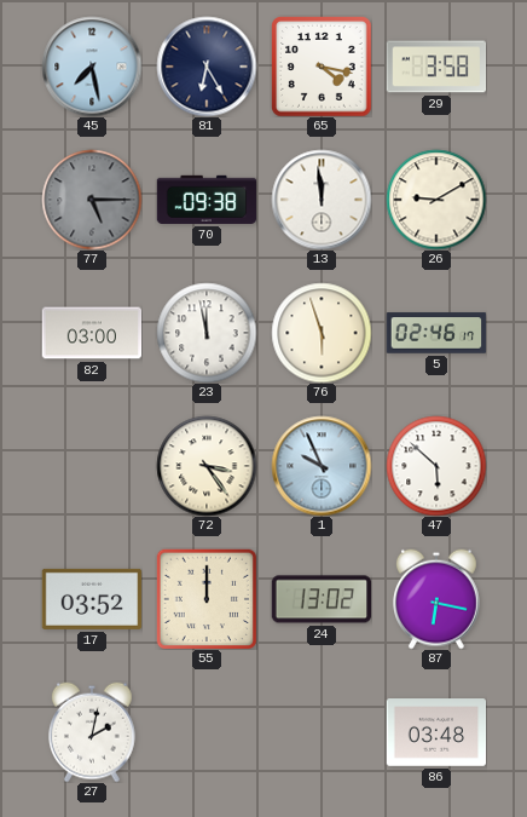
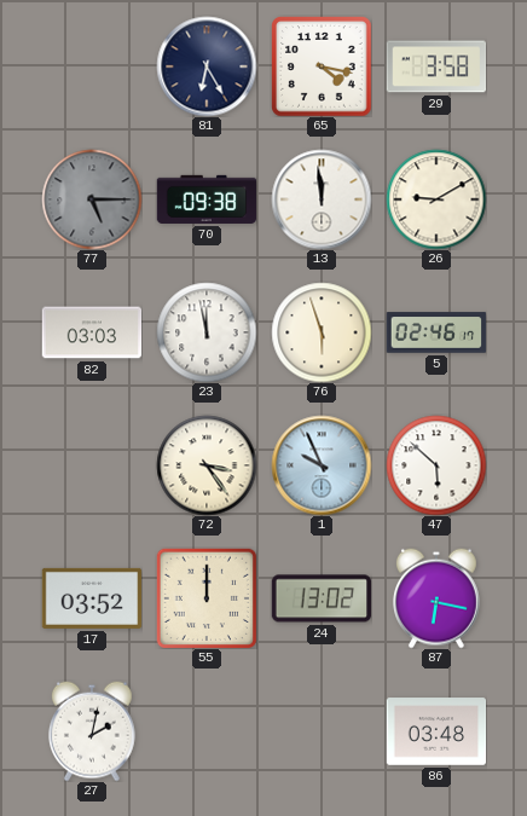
45: 7:28 -> none
82: 03:00 -> 03:03
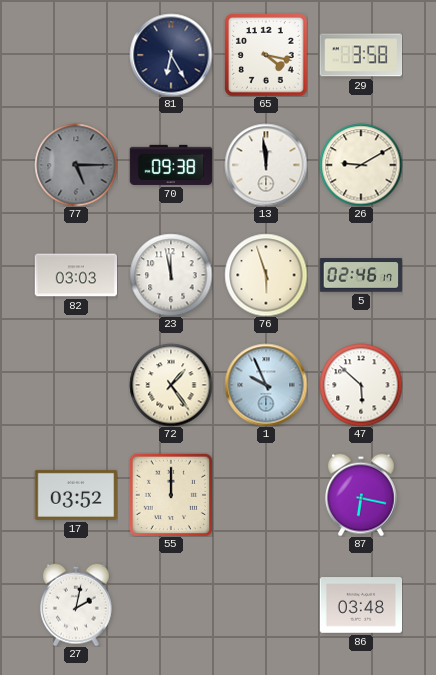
72: 3:24 -> 1:24
24: 13:02 -> none
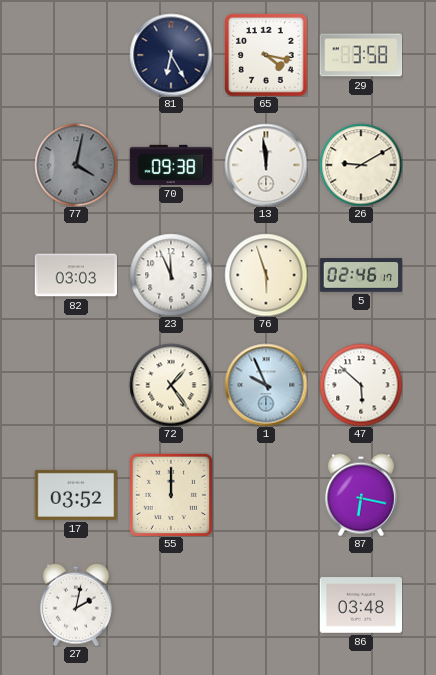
77: 5:15 -> 4:02
23: 11:58 -> 11:56
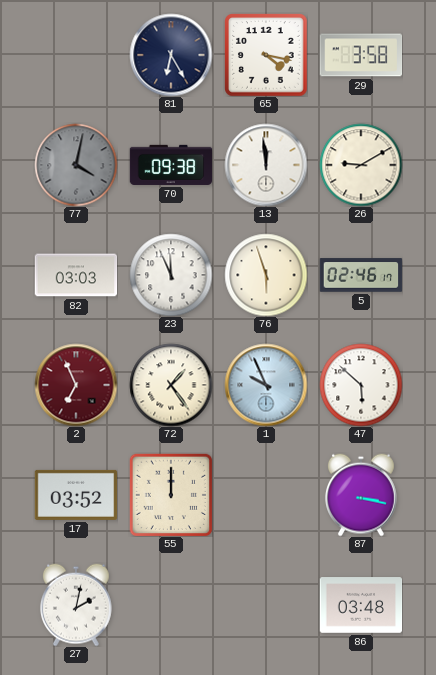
2: none -> 6:56
87: 6:17 -> 3:17
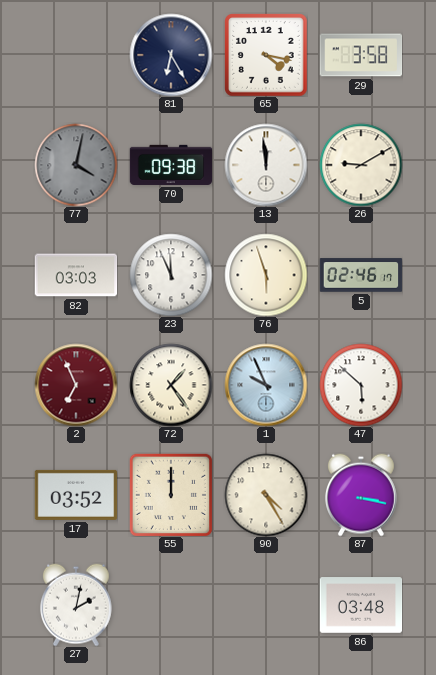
90: none -> 4:25
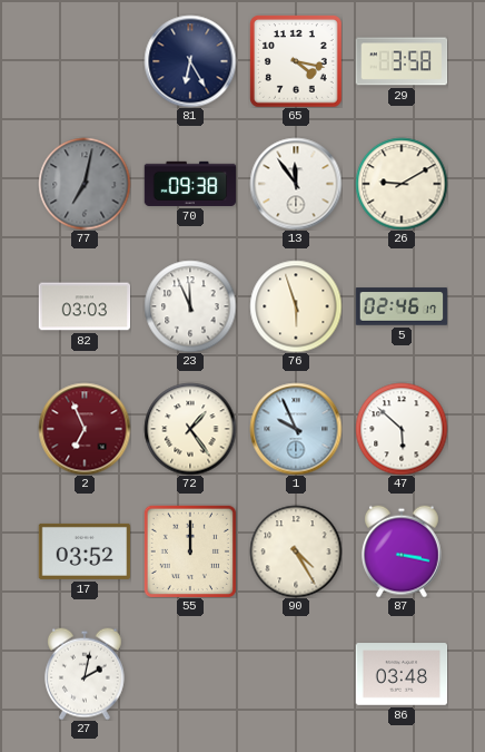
77: 4:02 -> 7:02
13: 11:59 -> 11:54
